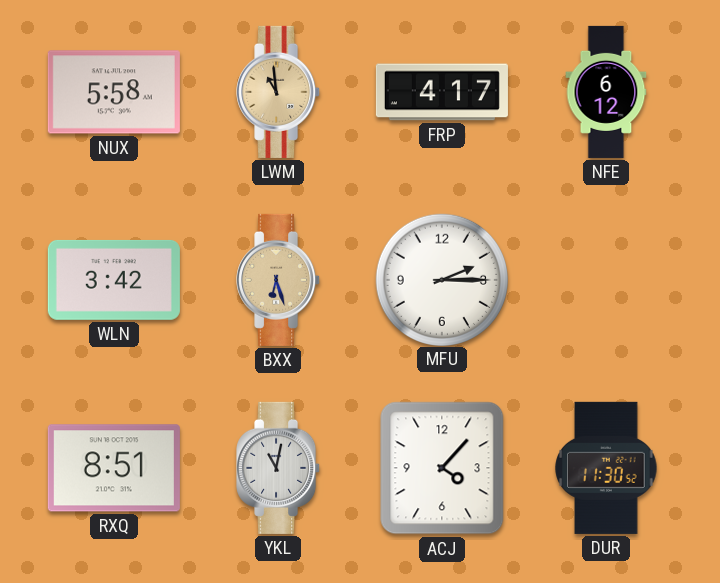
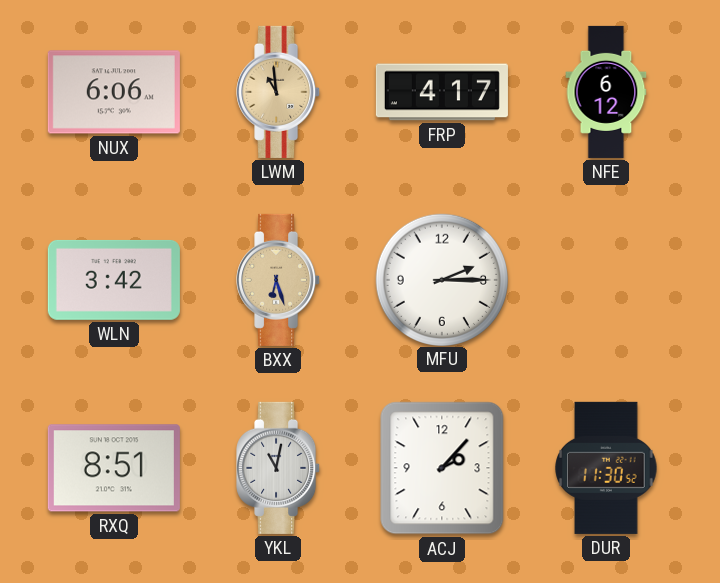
NUX: 5:58 -> 6:06
ACJ: 4:07 -> 2:07
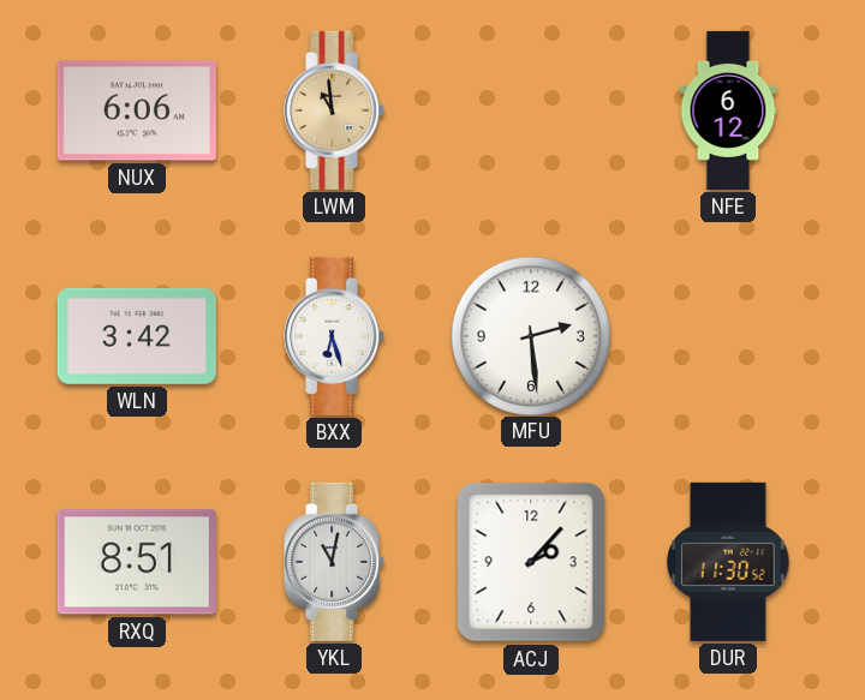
FRP: 4:17 -> none
BXX dial: champagne -> white
MFU: 2:15 -> 2:29
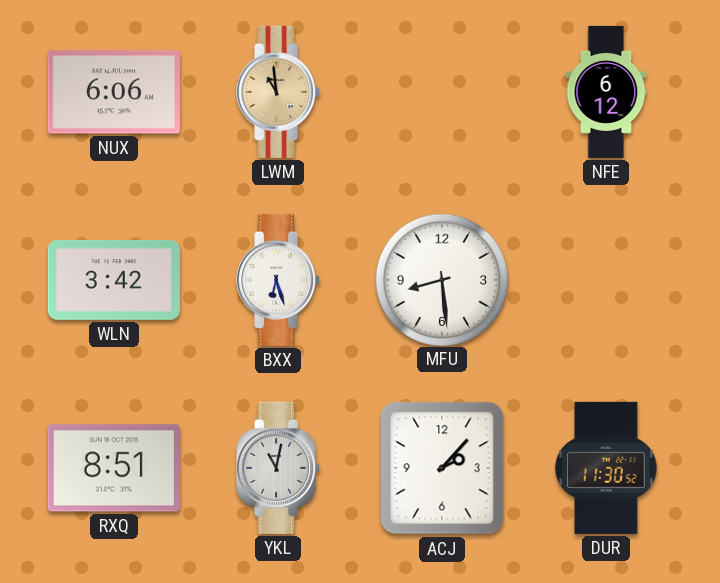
MFU: 2:29 -> 8:29
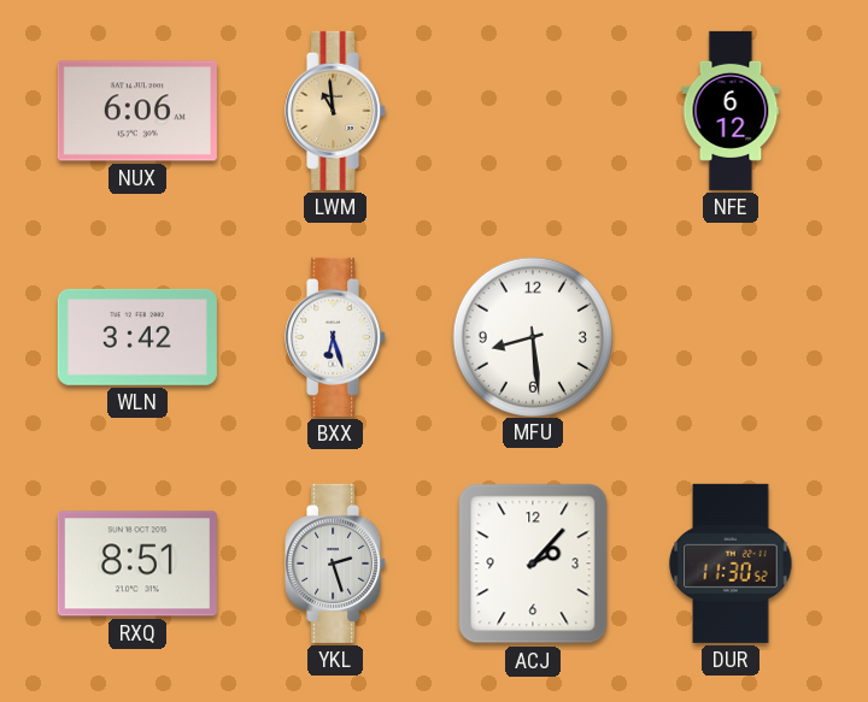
YKL: 11:02 -> 2:27
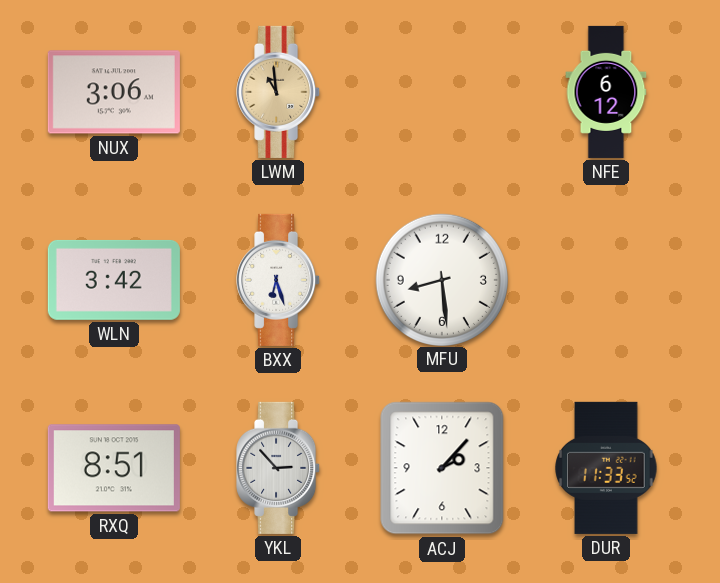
NUX: 6:06 -> 3:06
YKL: 2:27 -> 2:53
DUR: 11:30 -> 11:33
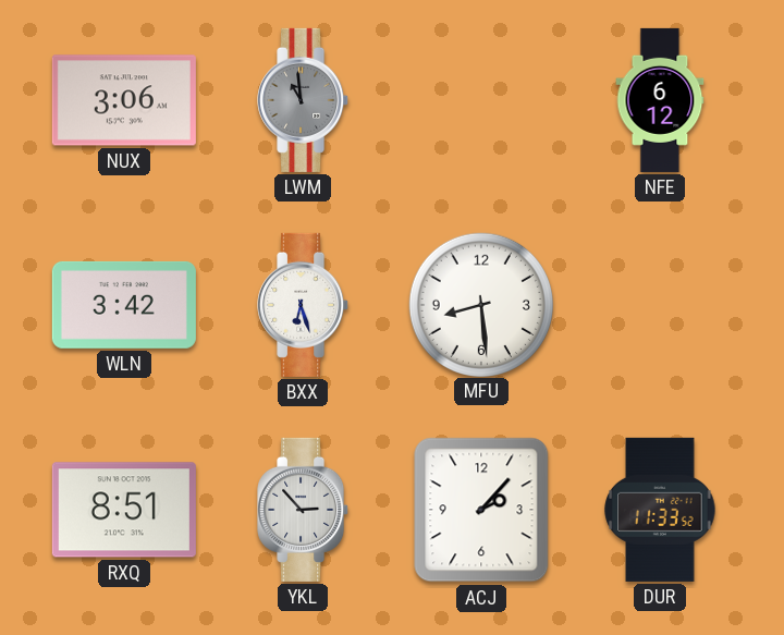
LWM dial: champagne -> grey
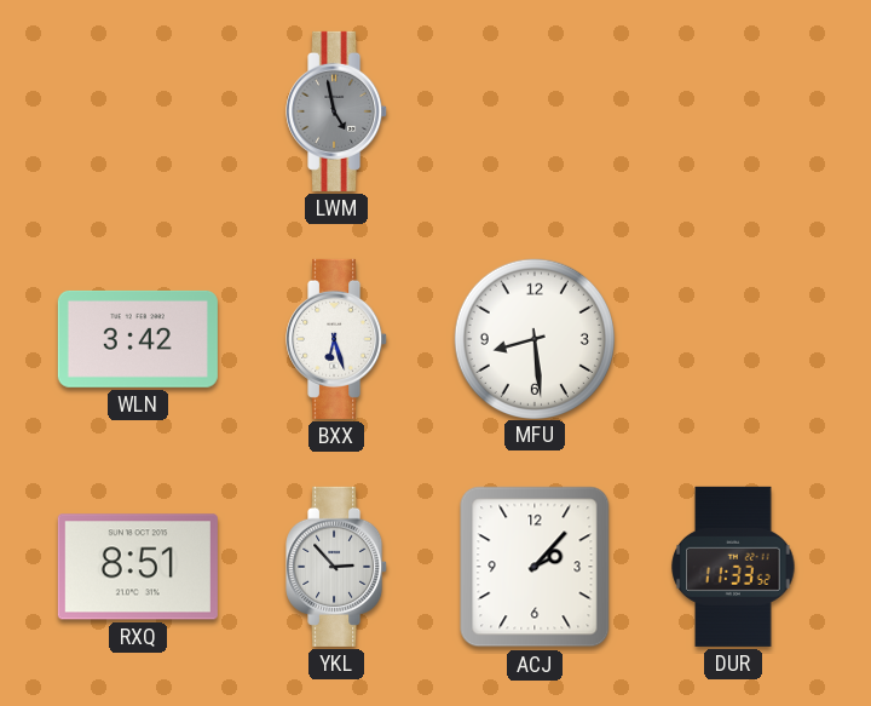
NUX: 3:06 -> none
LWM: 10:59 -> 4:58
NFE: 6:12 -> none
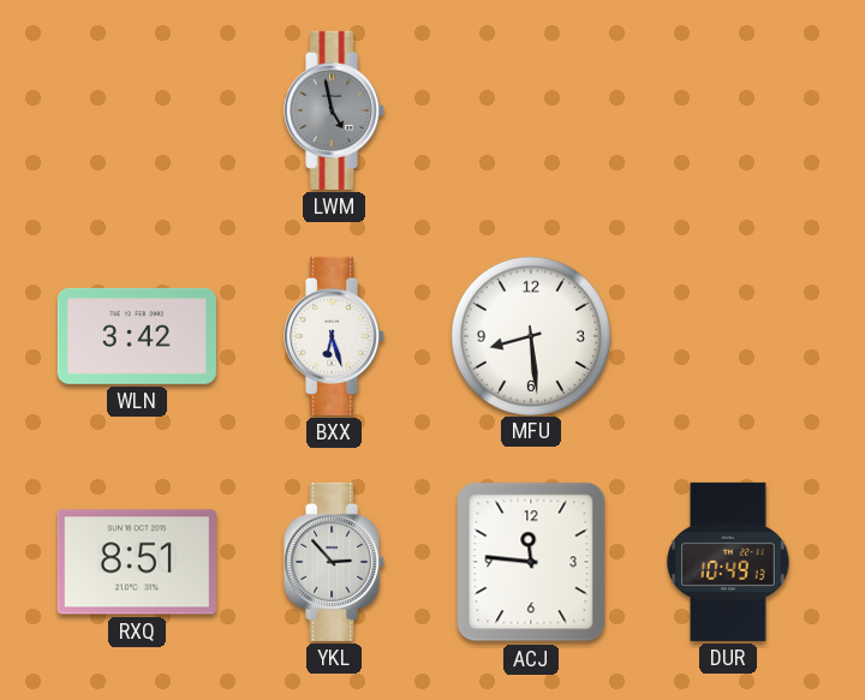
ACJ: 2:07 -> 11:46
DUR: 11:33 -> 10:49
